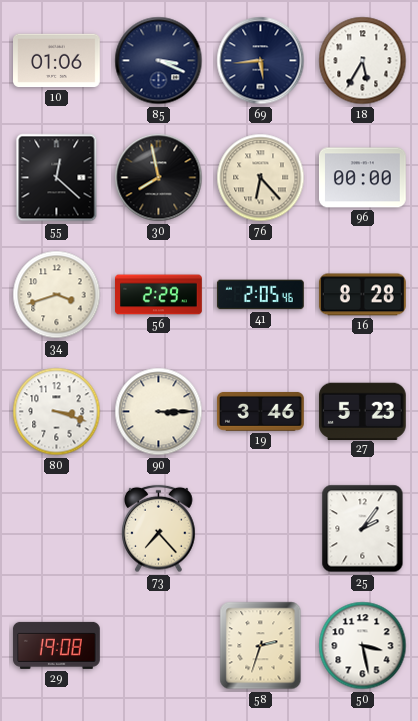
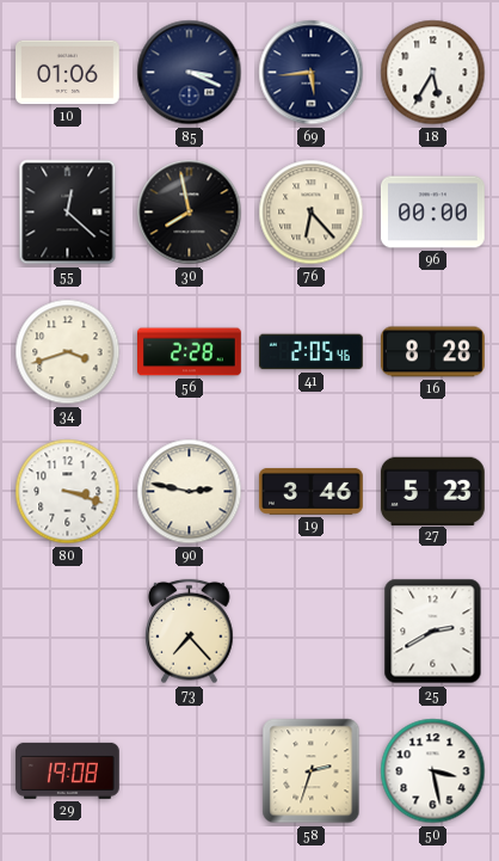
56: 2:29 -> 2:28
90: 3:15 -> 2:47
25: 2:06 -> 2:40
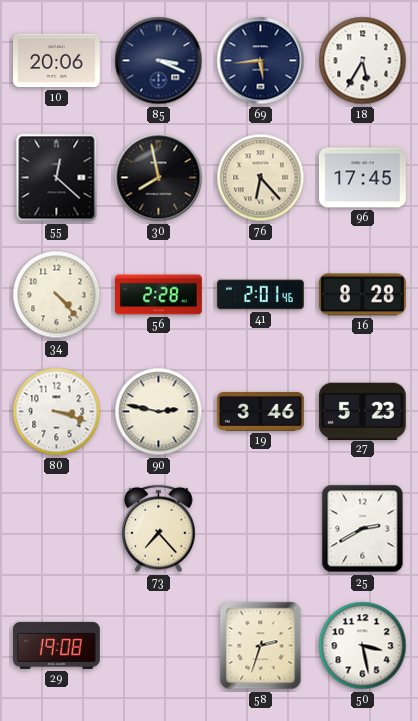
10: 01:06 -> 20:06
96: 00:00 -> 17:45
34: 3:42 -> 4:23
41: 2:05 -> 2:01
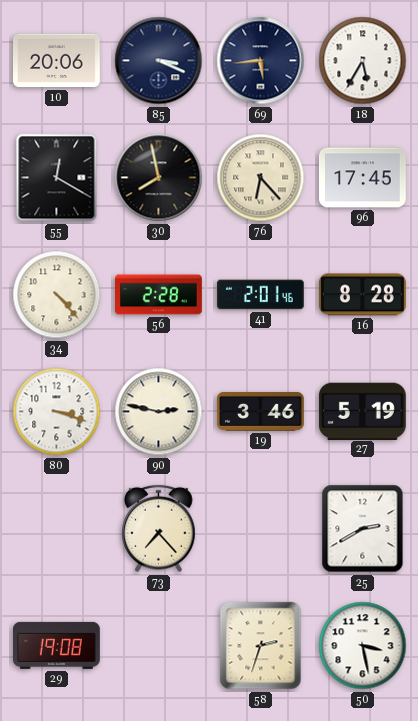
55: 12:22 -> 12:20
27: 5:23 -> 5:19
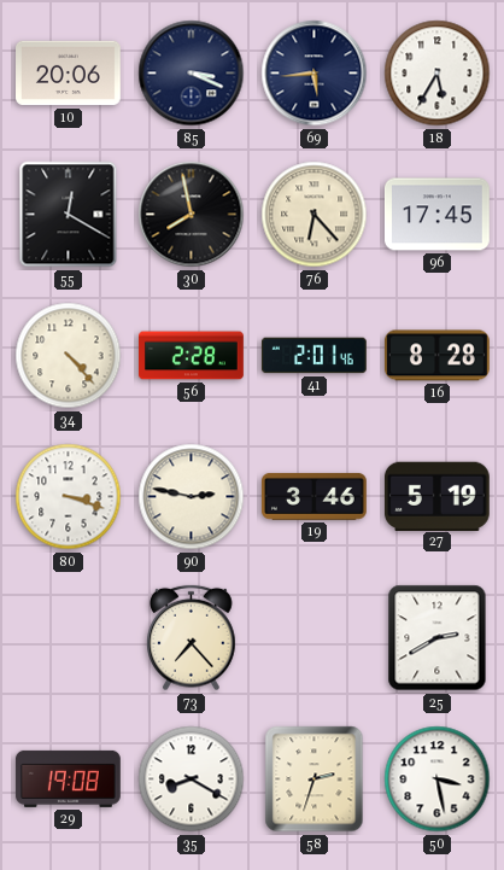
35: none -> 8:20
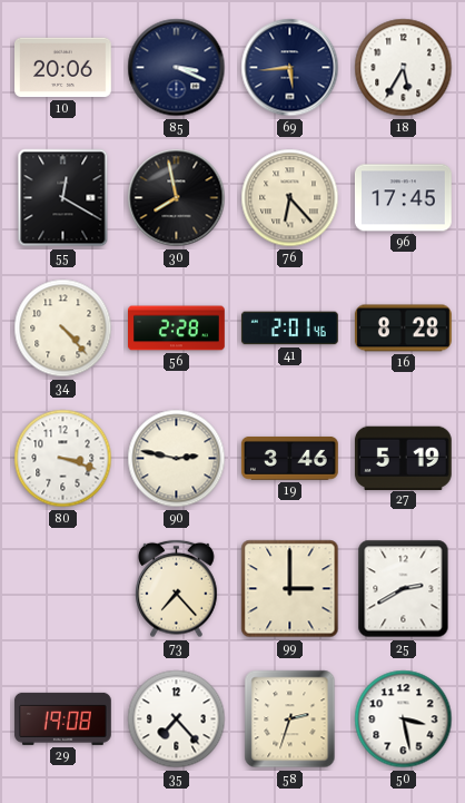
99: none -> 3:00
35: 8:20 -> 7:23
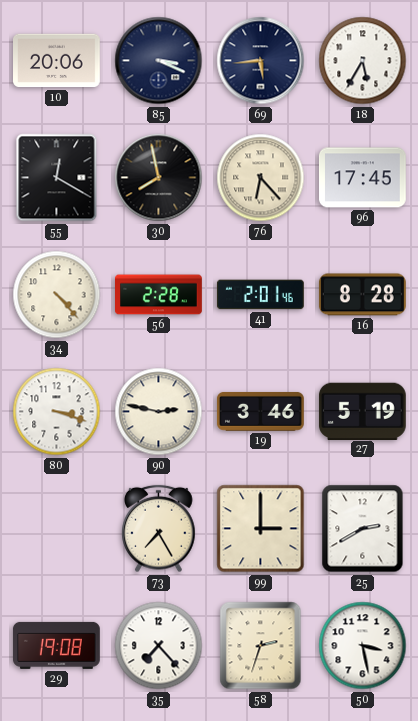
73: 7:23 -> 7:25
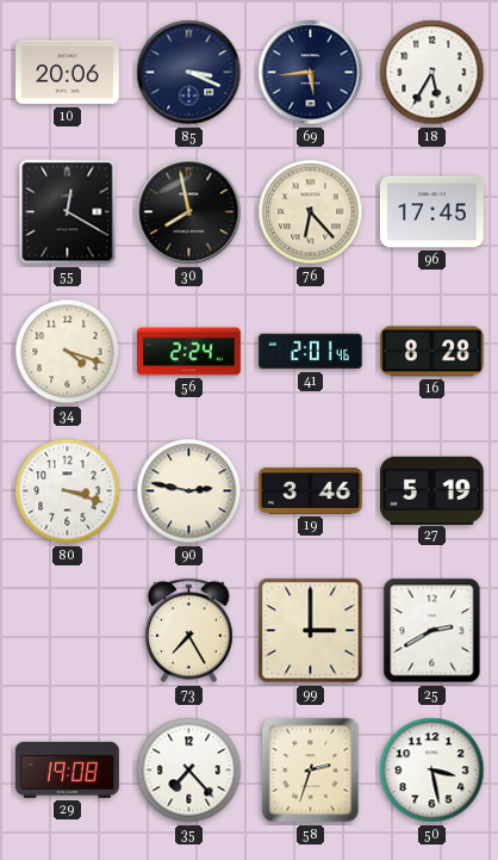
34: 4:23 -> 4:18
56: 2:28 -> 2:24
